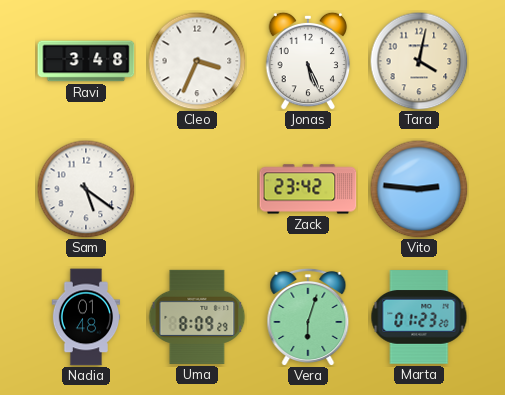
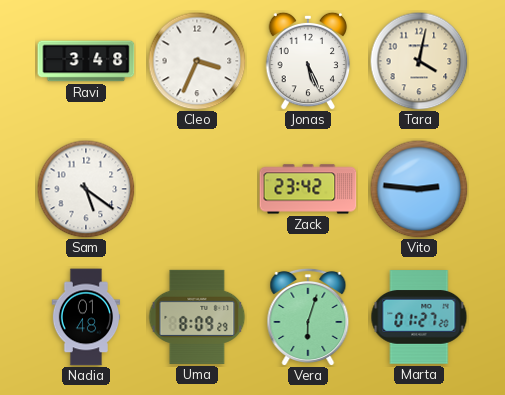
Marta: 01:23 -> 01:27
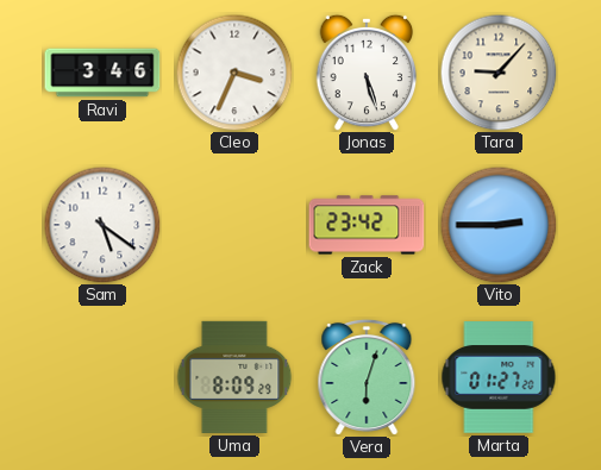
Ravi: 3:48 -> 3:46
Jonas: 5:26 -> 5:27
Tara: 4:02 -> 9:07
Vito: 2:46 -> 2:45
Nadia: 01:48 -> none
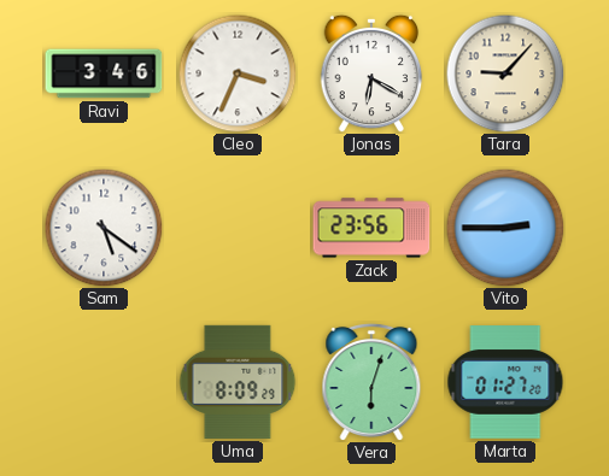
Jonas: 5:27 -> 6:20
Zack: 23:42 -> 23:56
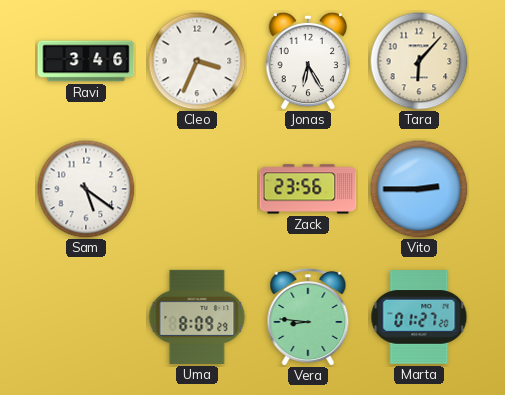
Jonas: 6:20 -> 6:25
Tara: 9:07 -> 6:07
Vera: 6:03 -> 8:46
